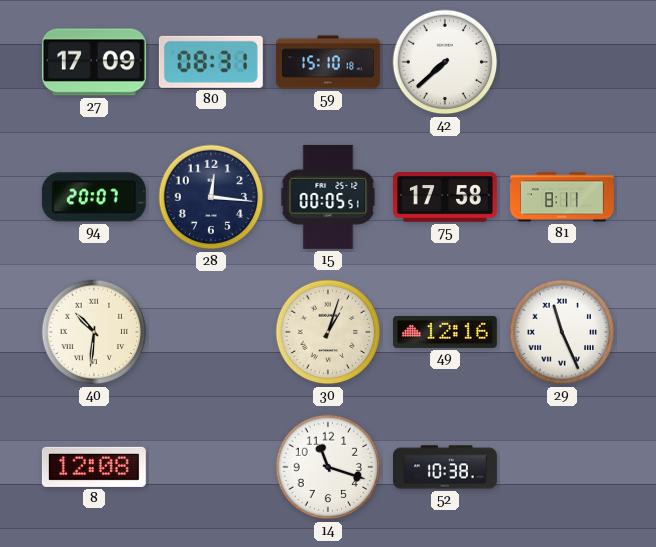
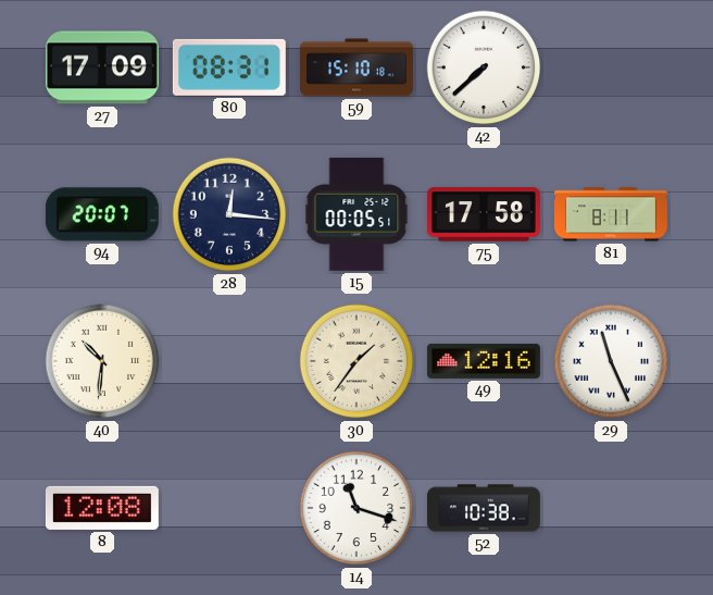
30: 1:03 -> 1:36
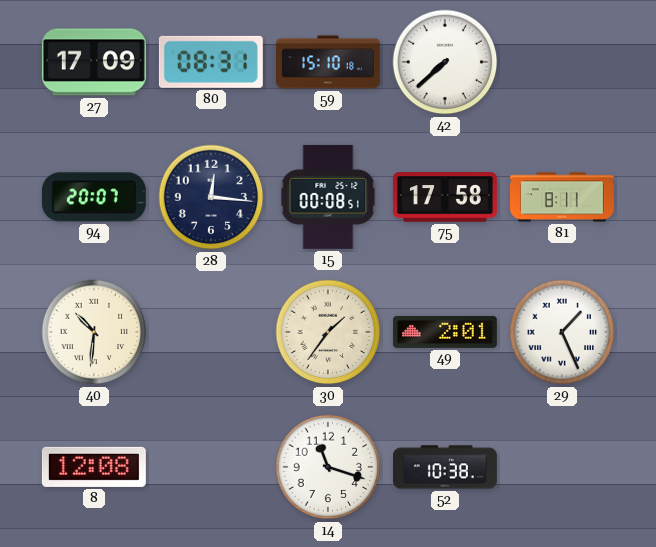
15: 00:05 -> 00:08
49: 12:16 -> 2:01
29: 11:26 -> 1:26
